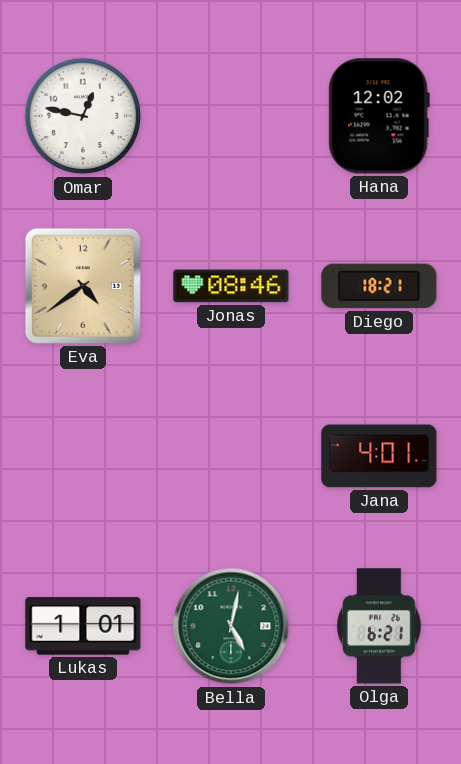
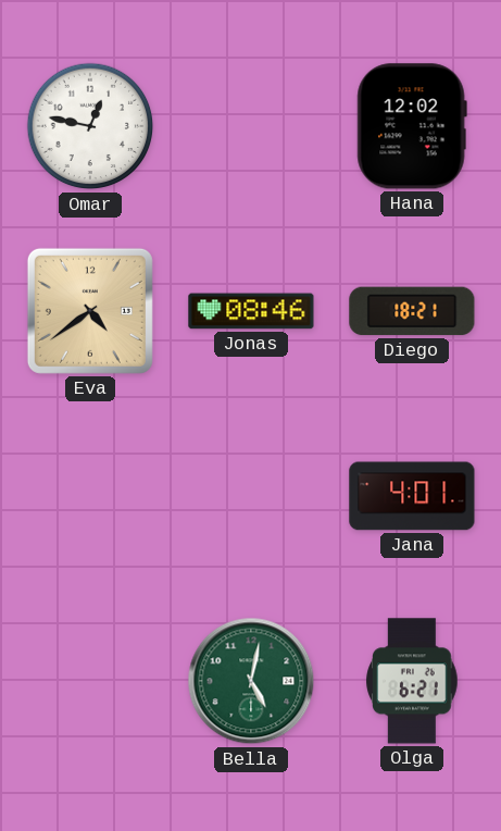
Lukas: 1:01 -> none
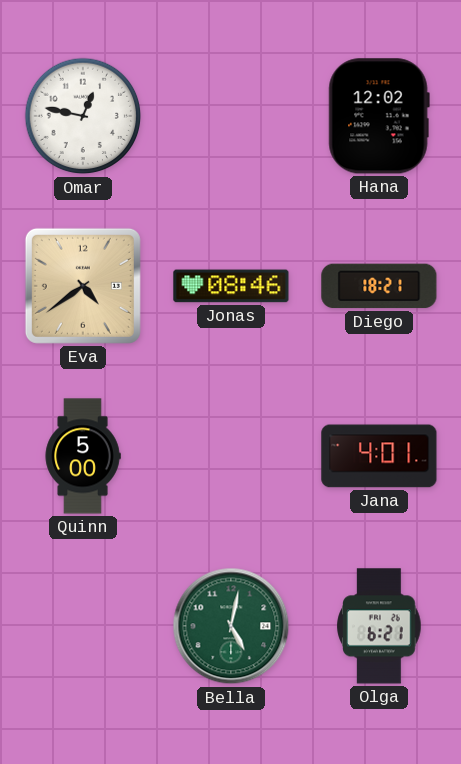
Quinn: none -> 5:00
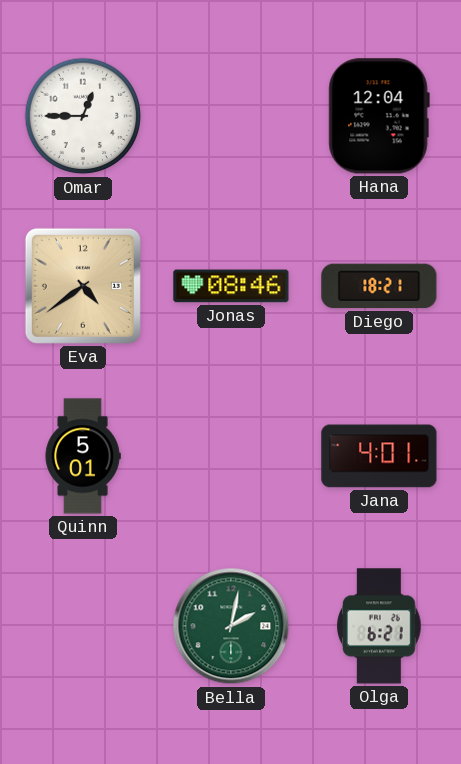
Omar: 12:47 -> 12:45
Hana: 12:02 -> 12:04
Quinn: 5:00 -> 5:01
Bella: 5:02 -> 2:02
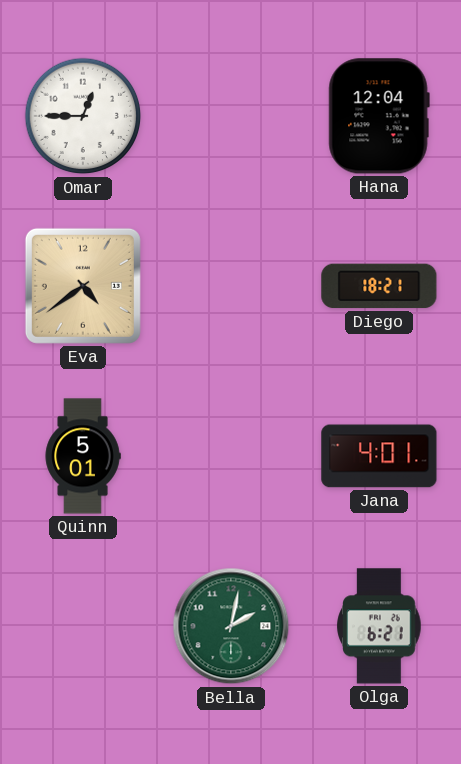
Jonas: 08:46 -> none
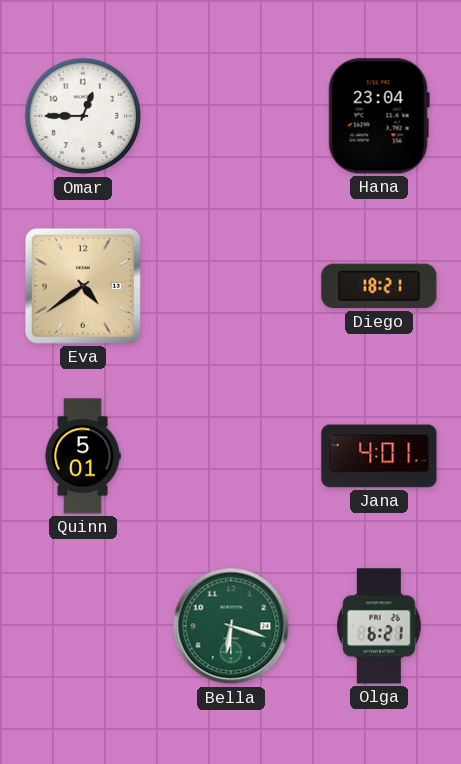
Hana: 12:04 -> 23:04
Bella: 2:02 -> 6:18
